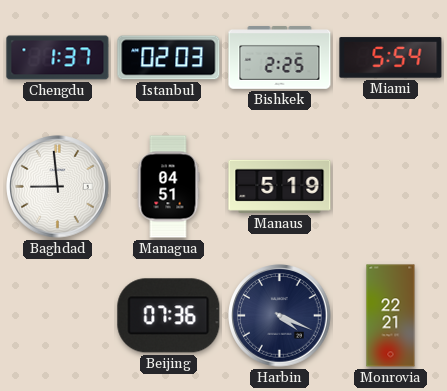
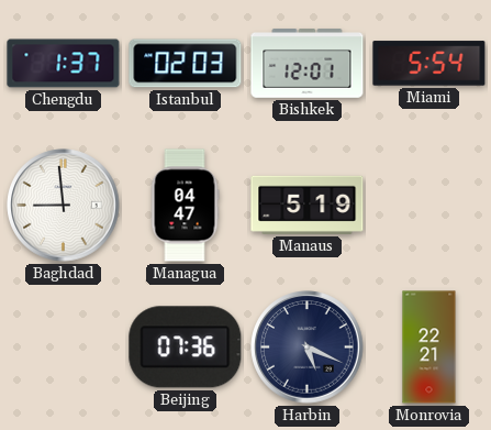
Bishkek: 2:25 -> 12:01
Managua: 04:51 -> 04:47
Harbin: 4:19 -> 5:19
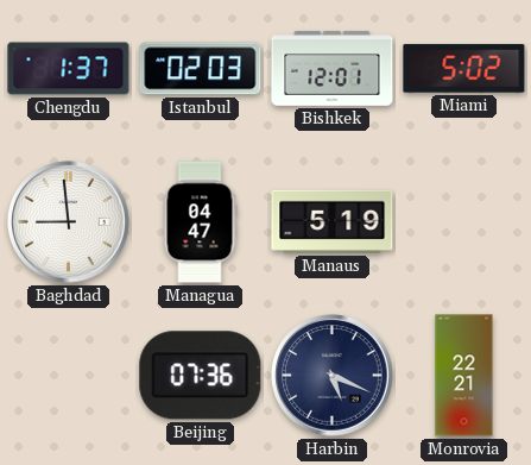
Miami: 5:54 -> 5:02
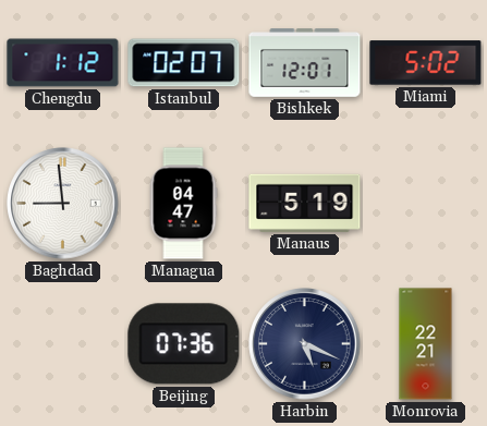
Chengdu: 1:37 -> 1:12
Istanbul: 02:03 -> 02:07
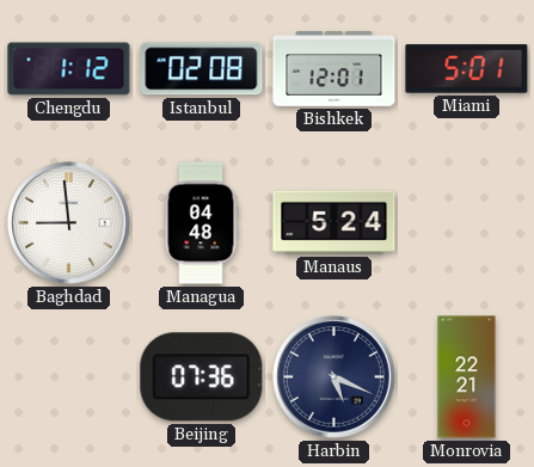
Istanbul: 02:07 -> 02:08
Miami: 5:02 -> 5:01
Managua: 04:47 -> 04:48
Manaus: 5:19 -> 5:24
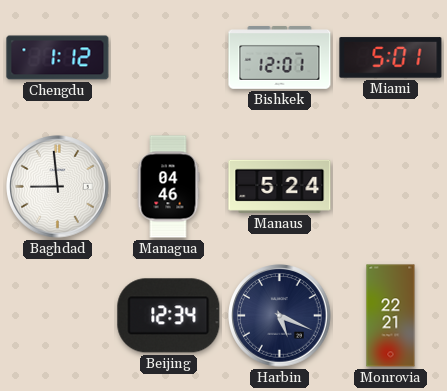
Istanbul: 02:08 -> none
Managua: 04:48 -> 04:46
Beijing: 07:36 -> 12:34
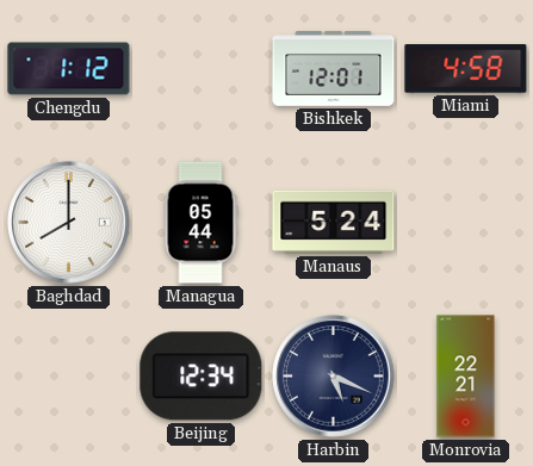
Miami: 5:01 -> 4:58
Baghdad: 8:59 -> 8:00
Managua: 04:46 -> 05:44
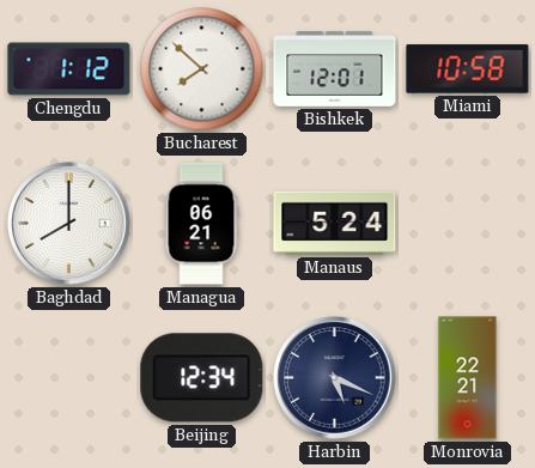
Bucharest: none -> 7:52
Miami: 4:58 -> 10:58
Managua: 05:44 -> 06:21
